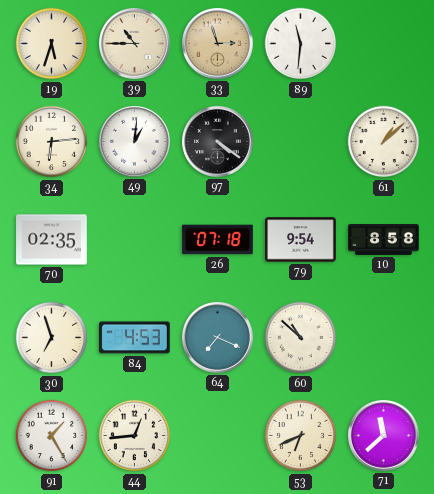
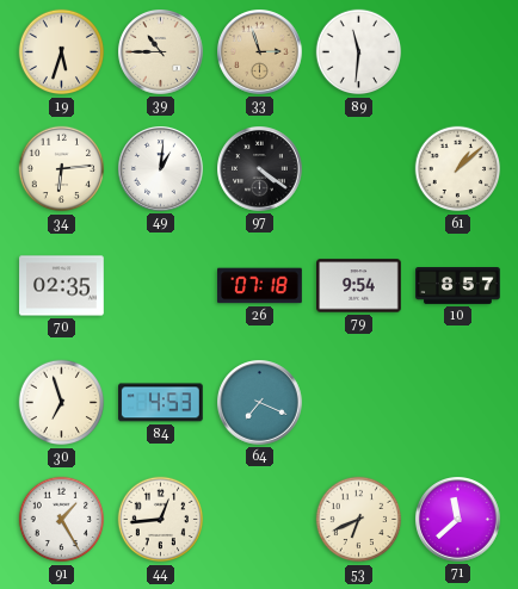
10: 8:58 -> 8:57
60: 10:52 -> none
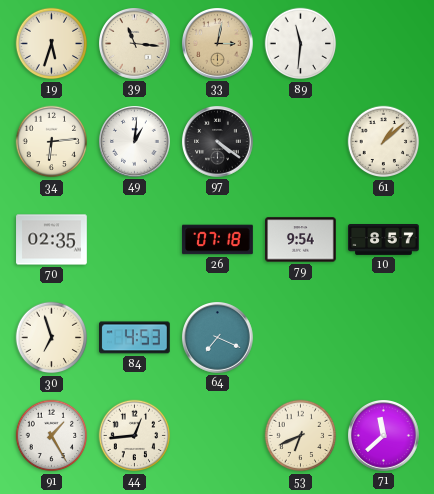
39: 10:45 -> 11:16
33: 2:57 -> 3:02
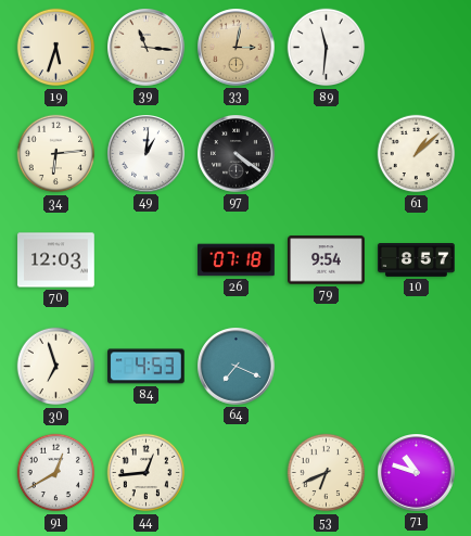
70: 02:35 -> 12:03
91: 1:25 -> 12:40
71: 11:38 -> 10:48
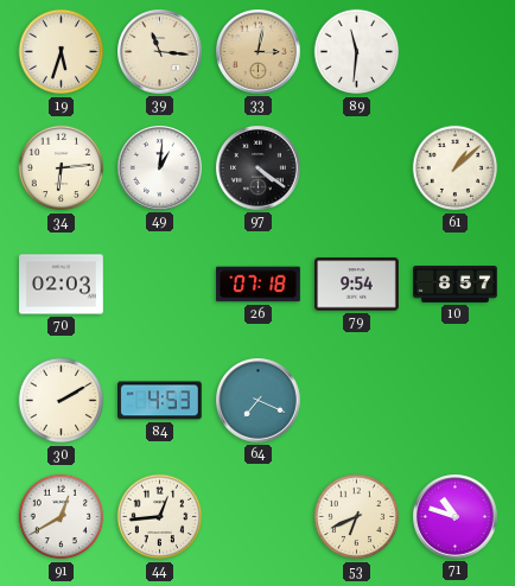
70: 12:03 -> 02:03
30: 6:57 -> 2:10
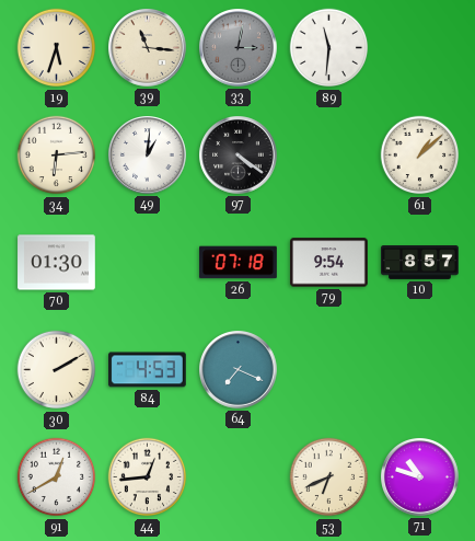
33 dial: champagne -> grey
70: 02:03 -> 01:30
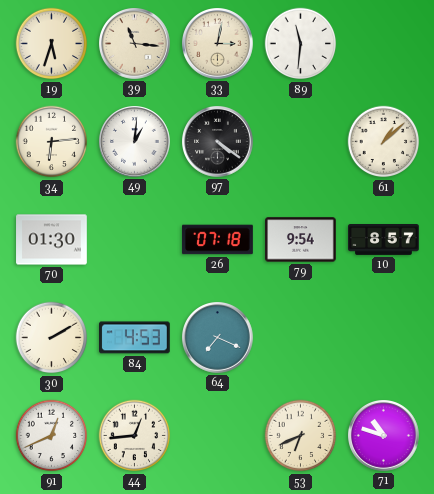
33 dial: grey -> cream
91: 12:40 -> 12:41
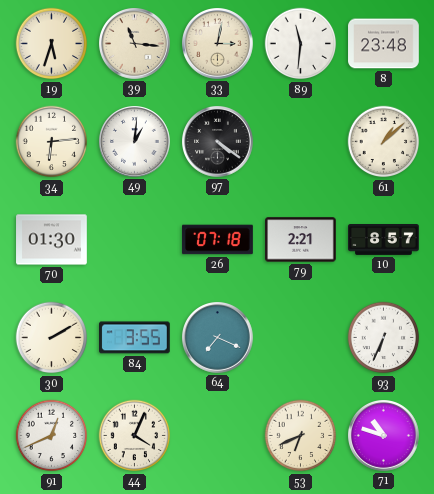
8: none -> 23:48
79: 9:54 -> 2:21
84: 4:53 -> 3:55
93: none -> 6:34
44: 12:44 -> 4:04
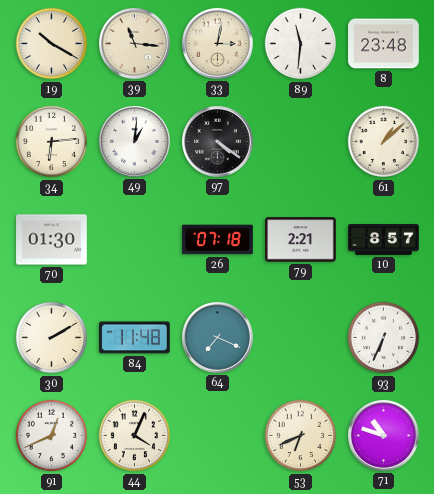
19: 5:33 -> 10:20
84: 3:55 -> 11:48
